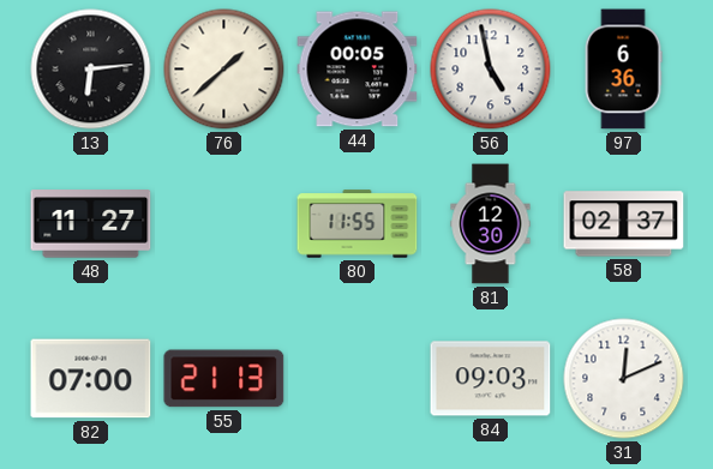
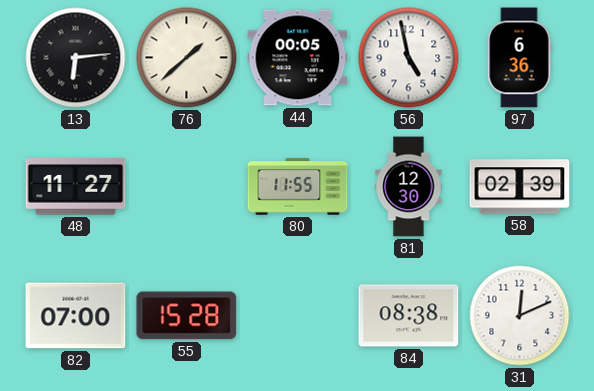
58: 02:37 -> 02:39
55: 21:13 -> 15:28
84: 09:03 -> 08:38
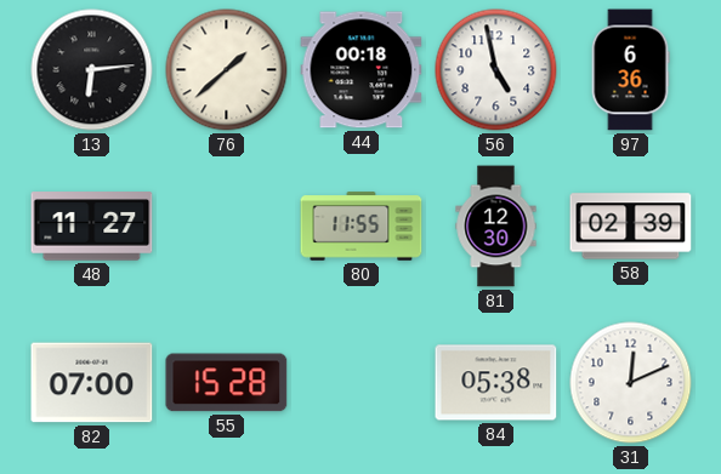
44: 00:05 -> 00:18
84: 08:38 -> 05:38
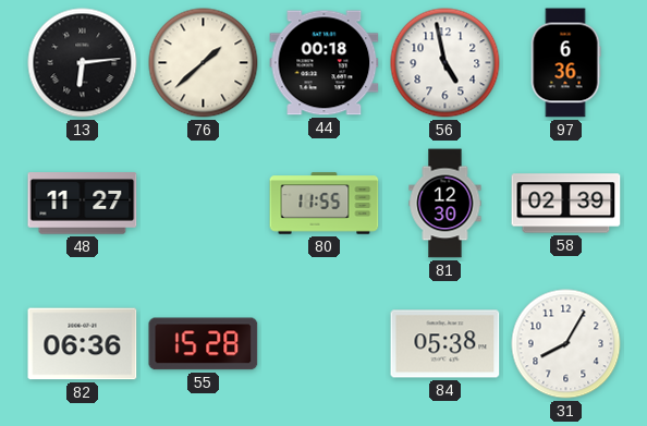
82: 07:00 -> 06:36
31: 12:11 -> 8:05
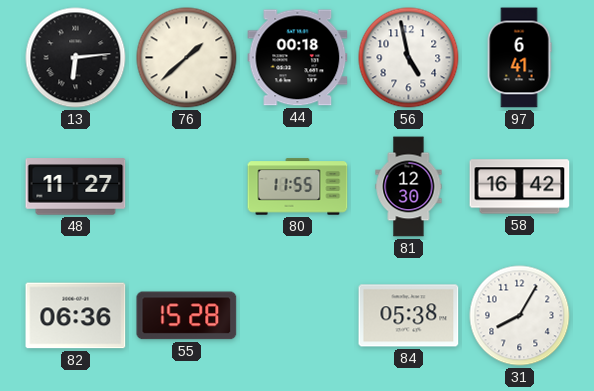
97: 6:36 -> 6:41
58: 02:39 -> 16:42
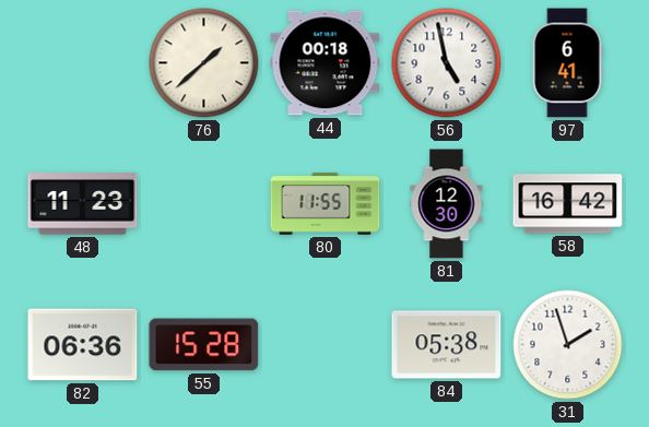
13: 6:14 -> none
48: 11:27 -> 11:23
31: 8:05 -> 1:57
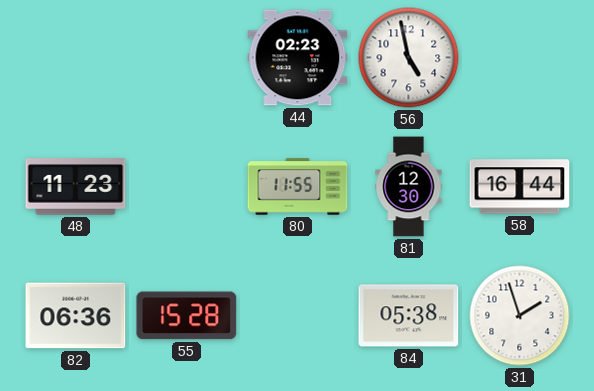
76: 1:38 -> none
44: 00:18 -> 02:23
97: 6:41 -> none
58: 16:42 -> 16:44
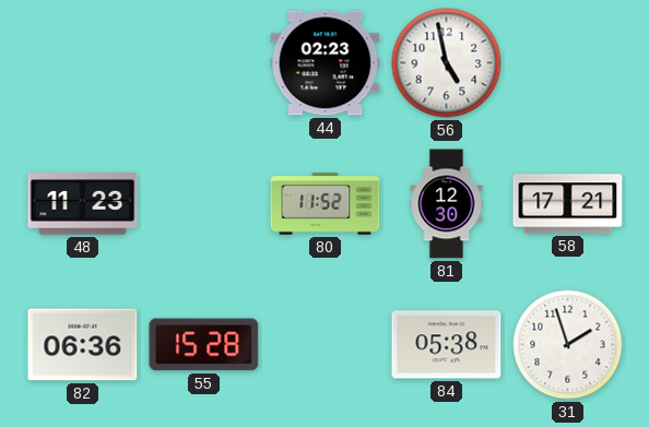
80: 11:55 -> 11:52
58: 16:44 -> 17:21
